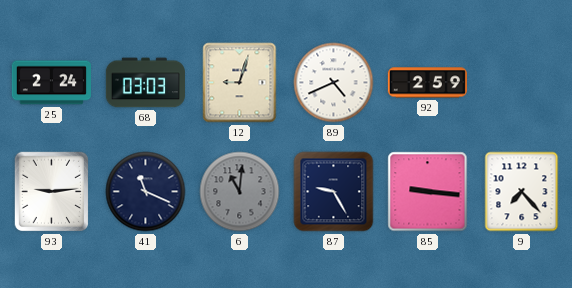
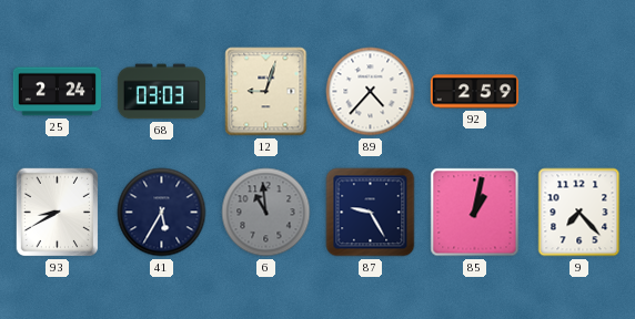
89: 4:41 -> 4:37
93: 9:14 -> 8:40
41: 11:19 -> 5:35
6: 11:01 -> 10:59
85: 9:16 -> 1:02
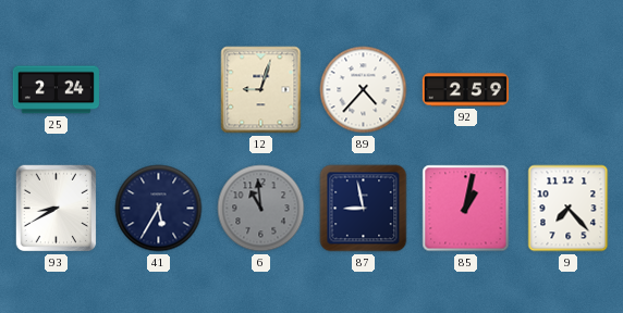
68: 03:03 -> none
87: 9:25 -> 8:58
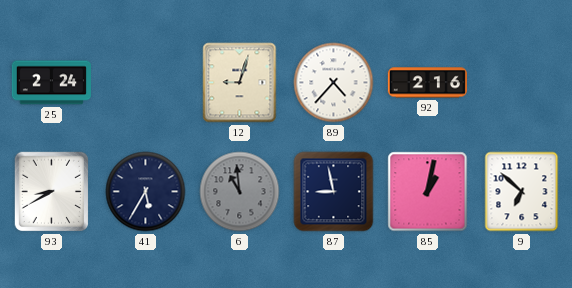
92: 2:59 -> 2:16
9: 7:23 -> 6:52
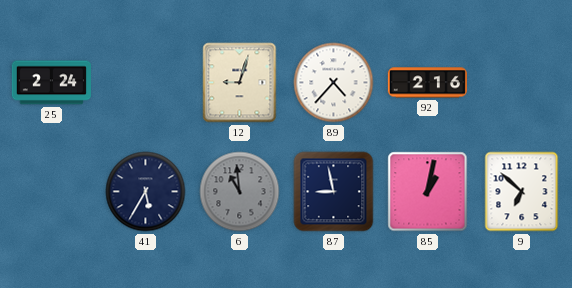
93: 8:40 -> none
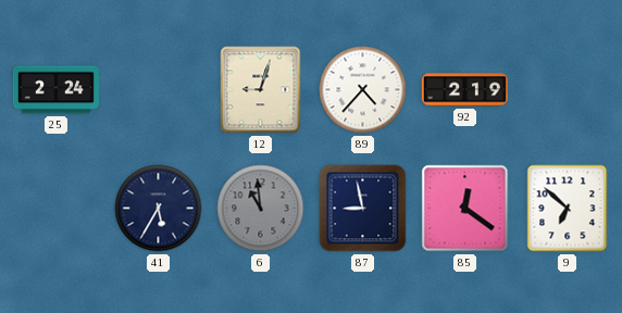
92: 2:16 -> 2:19
85: 1:02 -> 12:21
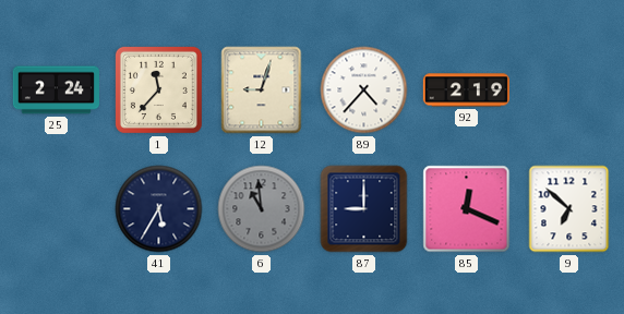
1: none -> 11:37
87: 8:58 -> 9:00
85: 12:21 -> 12:19
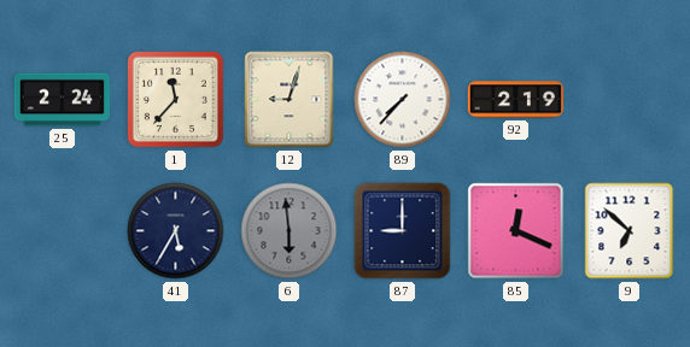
89: 4:37 -> 7:37
6: 10:59 -> 5:59
